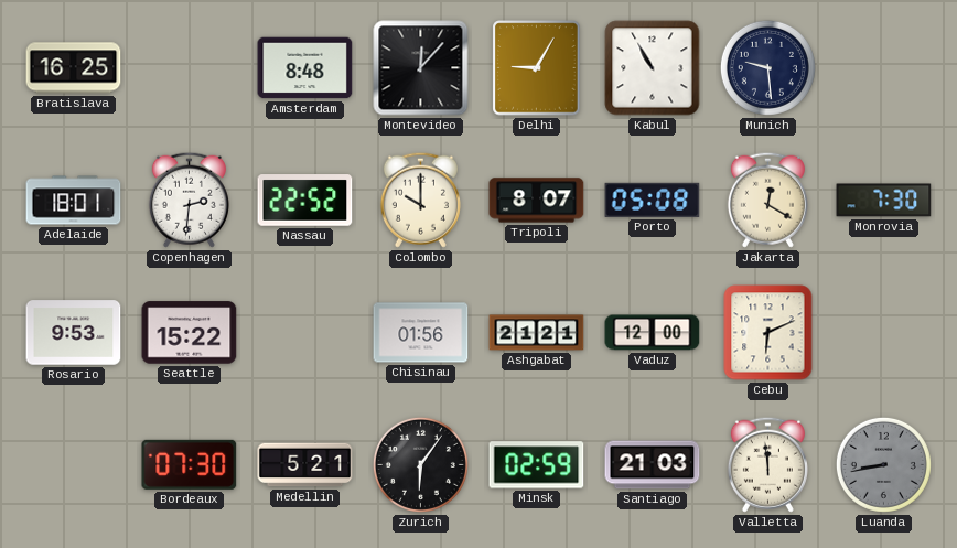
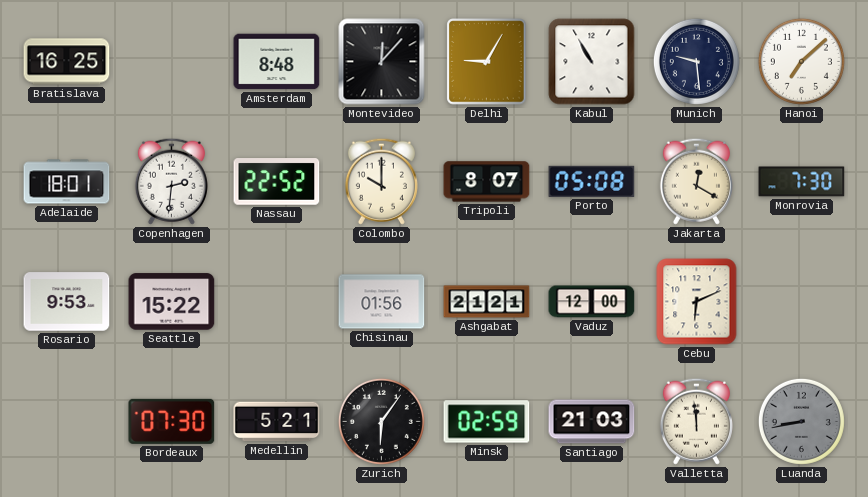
Hanoi: none -> 7:08
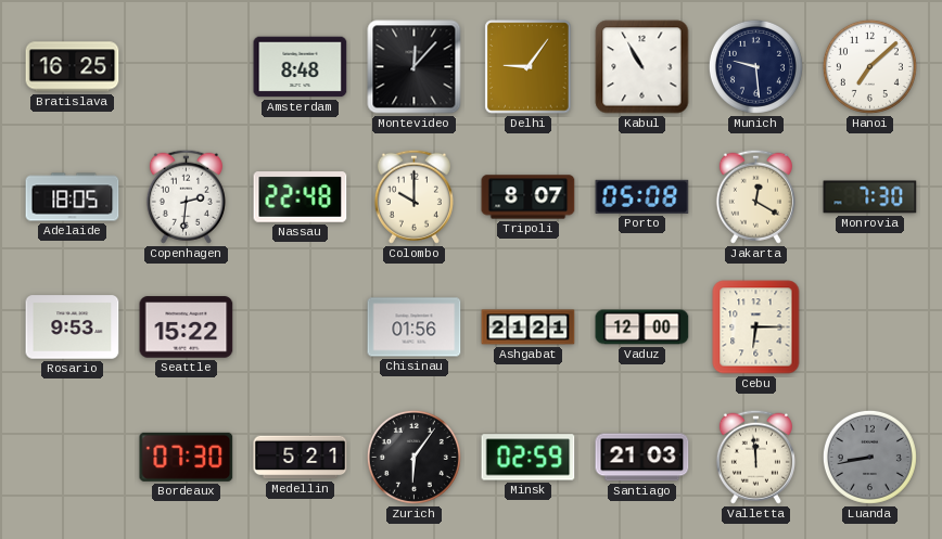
Delhi: 9:05 -> 9:06
Adelaide: 18:01 -> 18:05
Nassau: 22:52 -> 22:48
Cebu: 6:11 -> 6:15
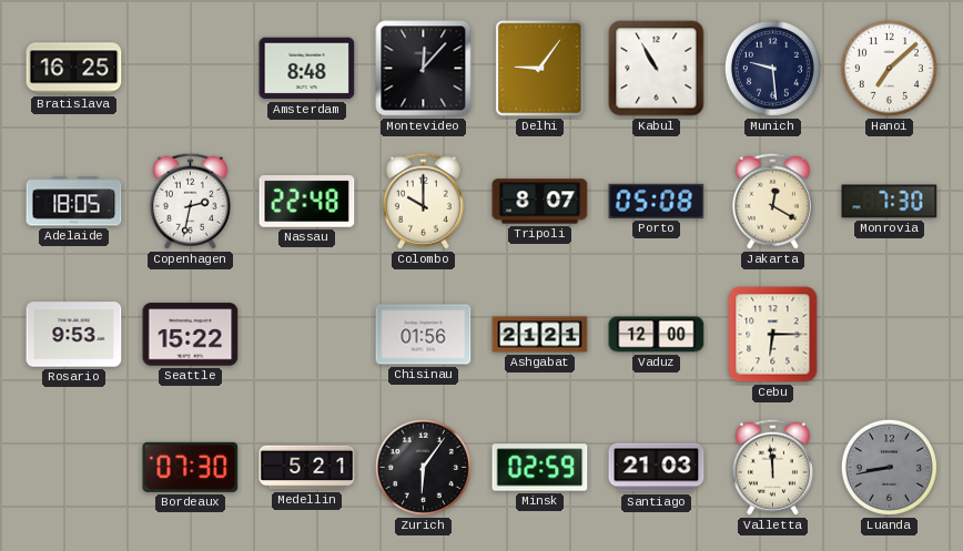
Copenhagen: 2:31 -> 2:32
